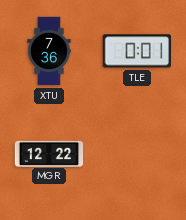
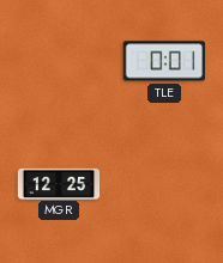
XTU: 7:36 -> none
MGR: 12:22 -> 12:25
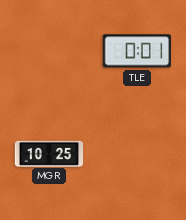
MGR: 12:25 -> 10:25
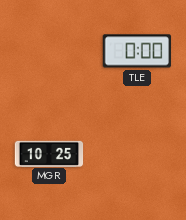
TLE: 0:01 -> 0:00
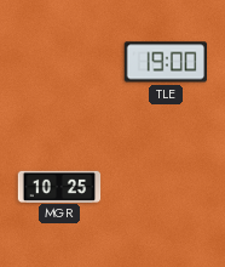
TLE: 0:00 -> 19:00
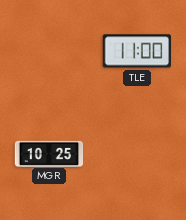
TLE: 19:00 -> 11:00
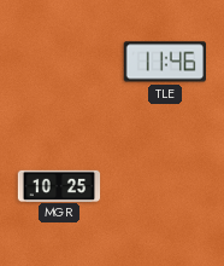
TLE: 11:00 -> 11:46
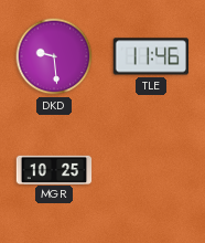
DKD: none -> 9:29
